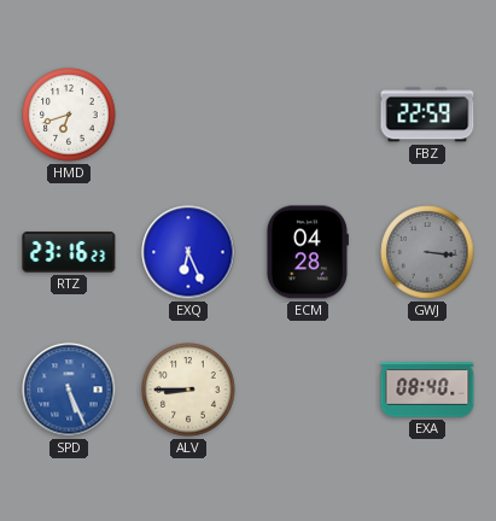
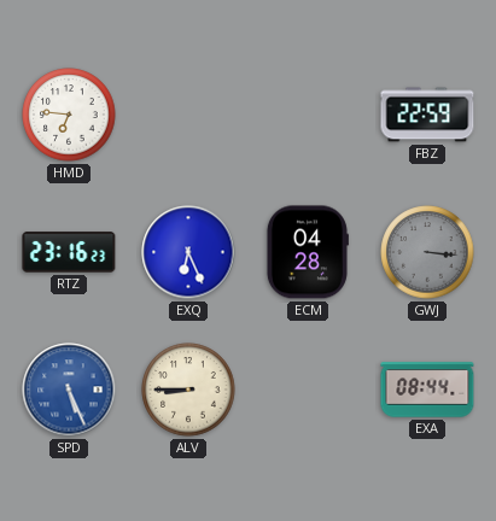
HMD: 6:42 -> 6:46
EXA: 08:40 -> 08:44
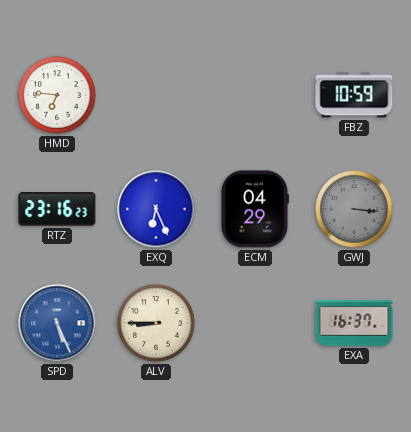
FBZ: 22:59 -> 10:59
ECM: 04:28 -> 04:29
EXA: 08:44 -> 16:37
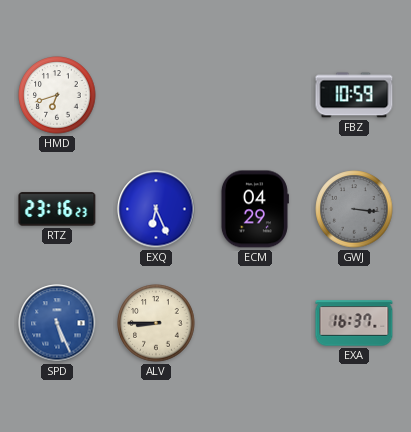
HMD: 6:46 -> 6:42
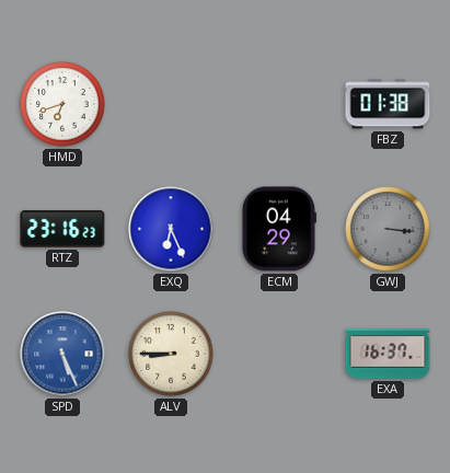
FBZ: 10:59 -> 01:38
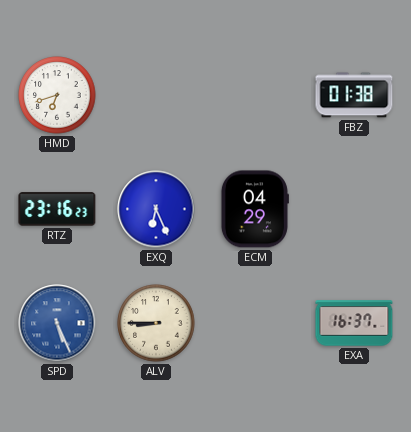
GWJ: 3:16 -> none
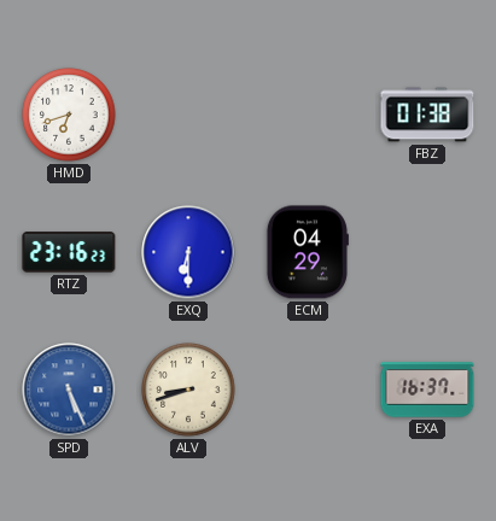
EXQ: 6:26 -> 6:30
ALV: 8:45 -> 8:42
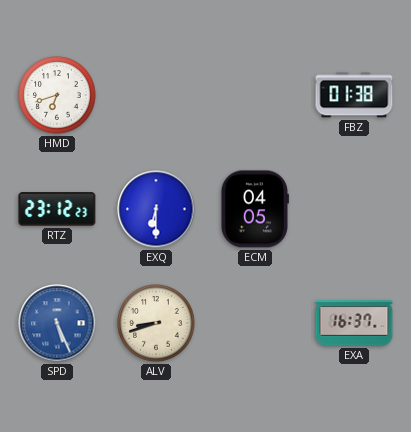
RTZ: 23:16 -> 23:12
ECM: 04:29 -> 04:05
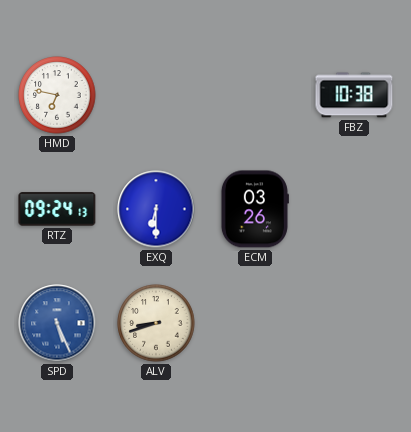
HMD: 6:42 -> 6:47
FBZ: 01:38 -> 10:38
RTZ: 23:12 -> 09:24
ECM: 04:05 -> 03:26
EXA: 16:37 -> none
